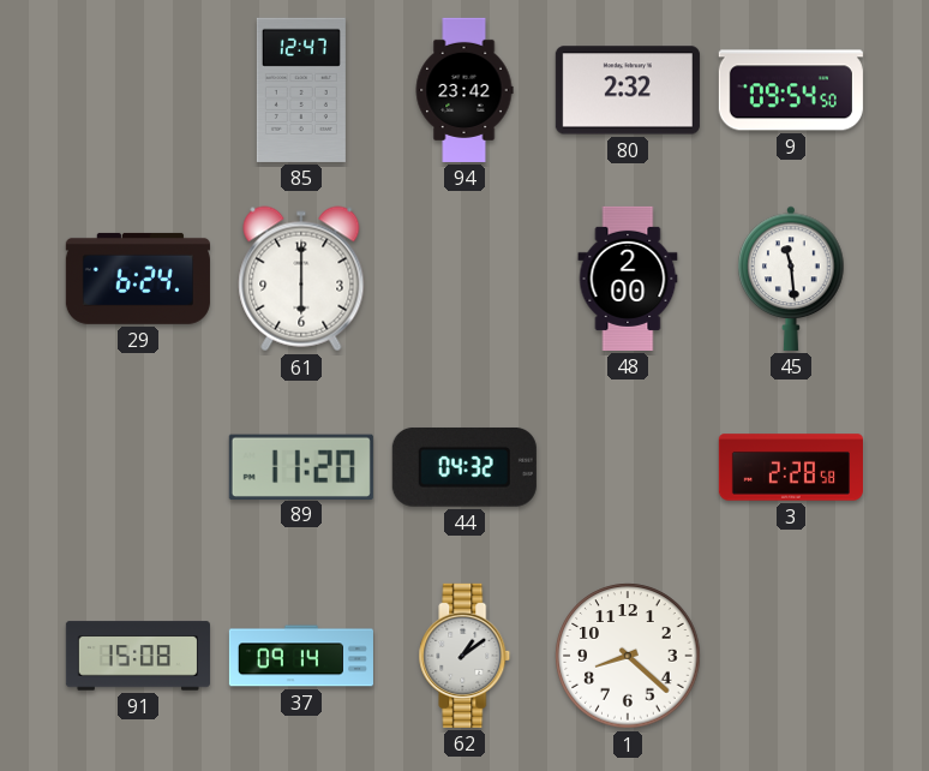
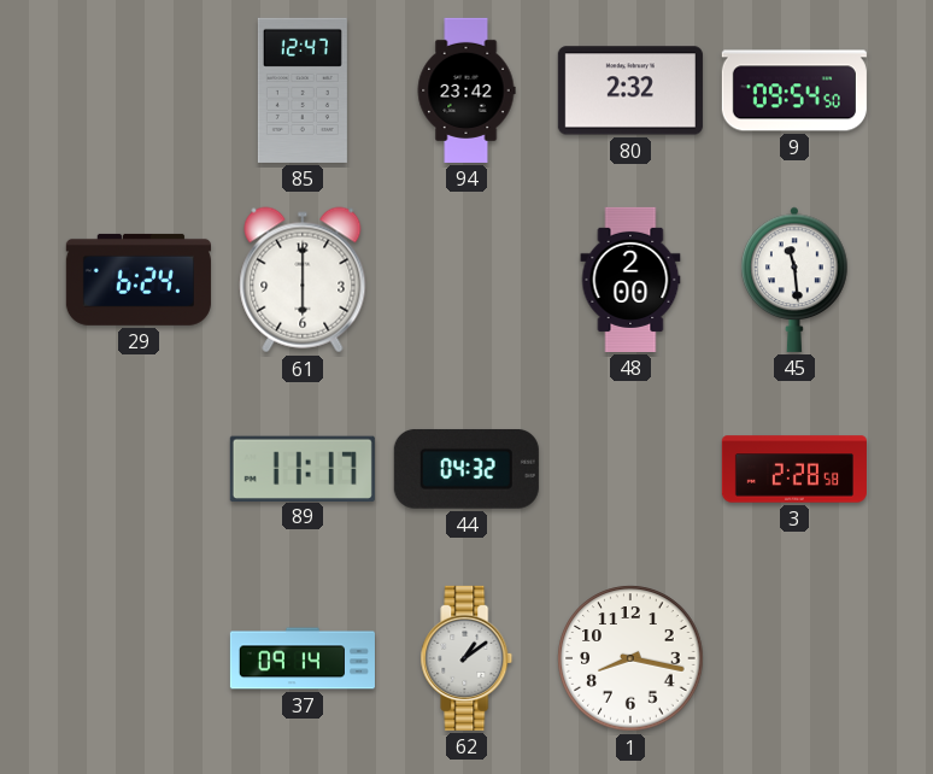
89: 11:20 -> 11:17
91: 15:08 -> none
1: 8:22 -> 8:17
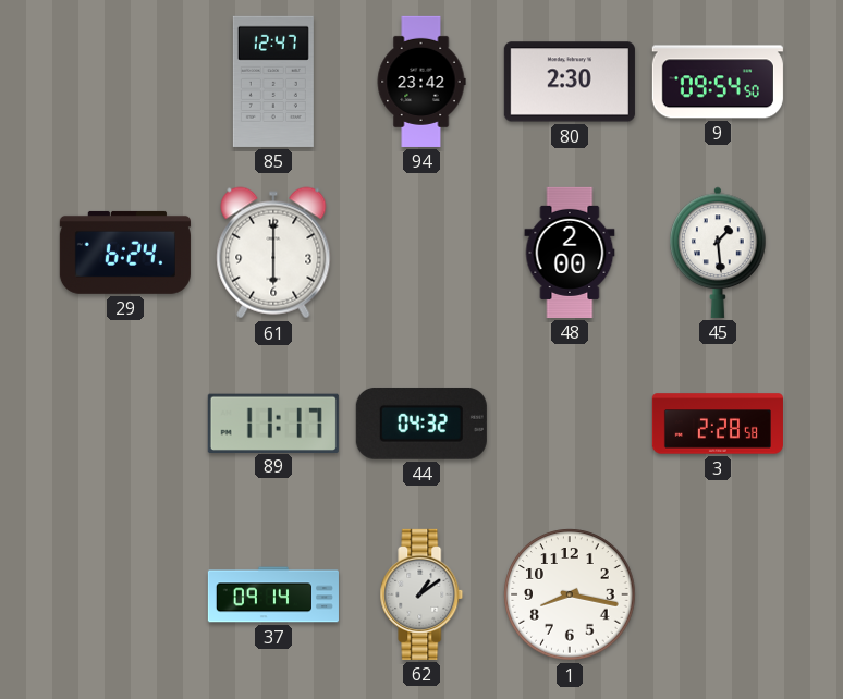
80: 2:32 -> 2:30
45: 11:29 -> 1:29
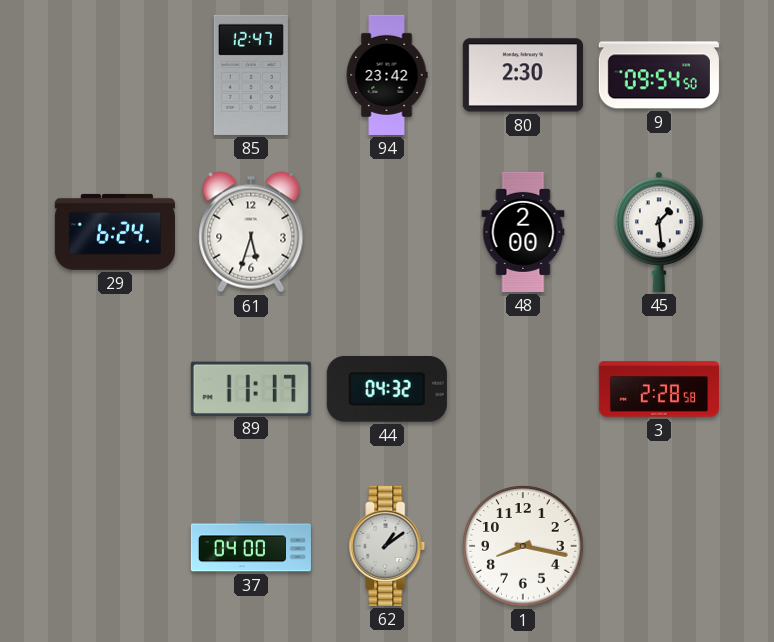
61: 6:00 -> 5:33
37: 09:14 -> 04:00
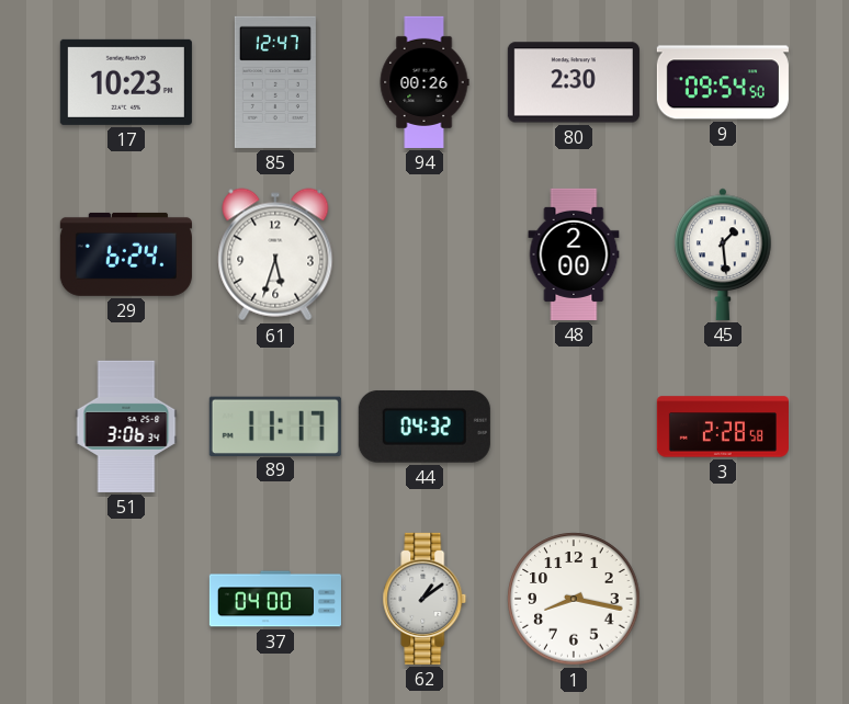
17: none -> 10:23
94: 23:42 -> 00:26
51: none -> 3:06
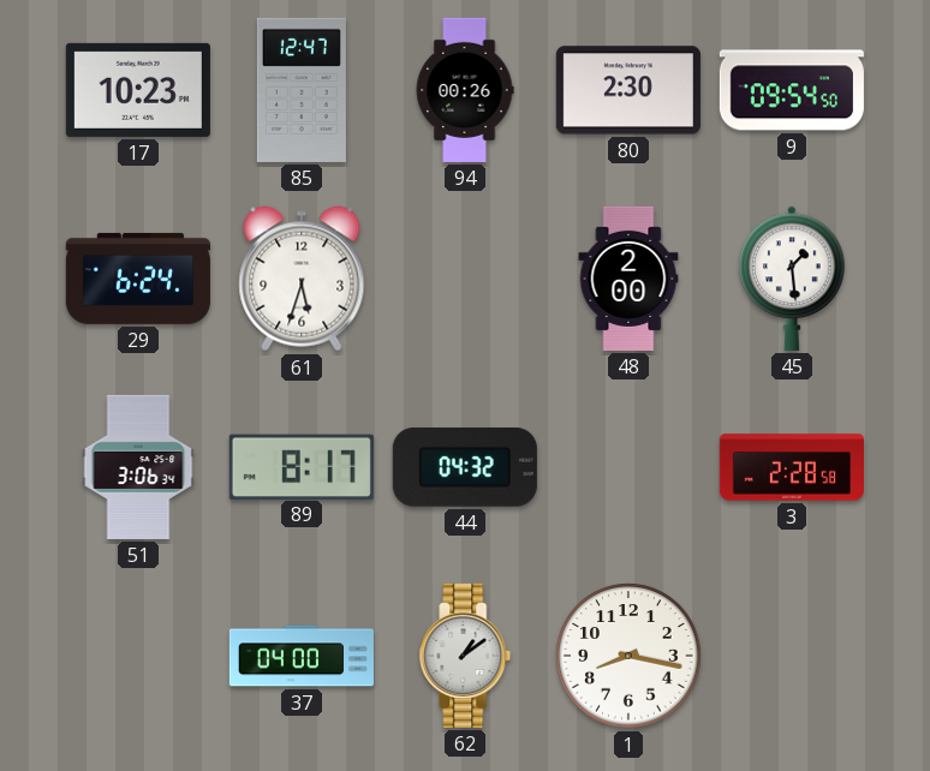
89: 11:17 -> 8:17
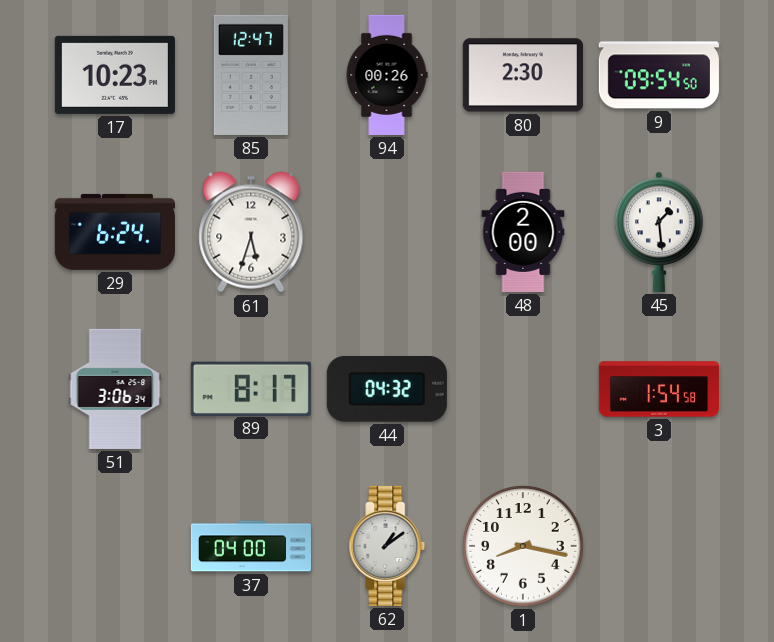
3: 2:28 -> 1:54
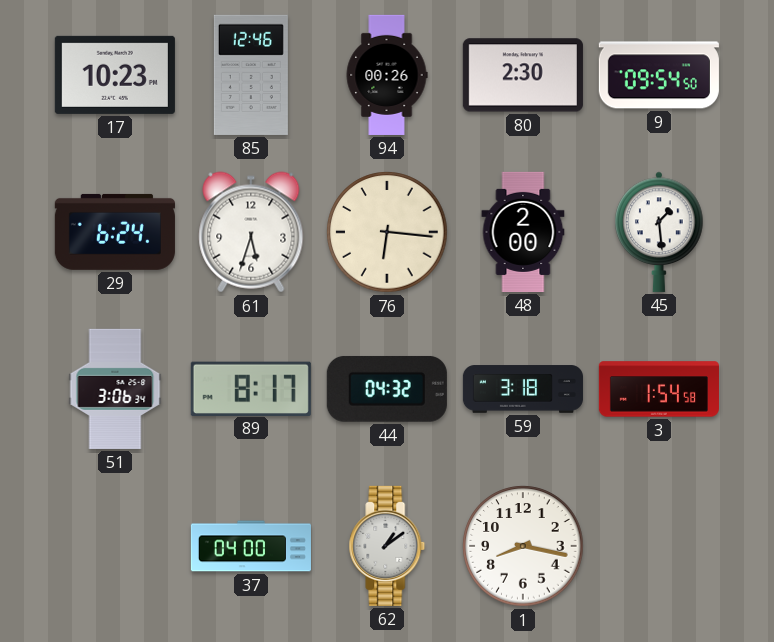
85: 12:47 -> 12:46
76: none -> 6:16
59: none -> 3:18
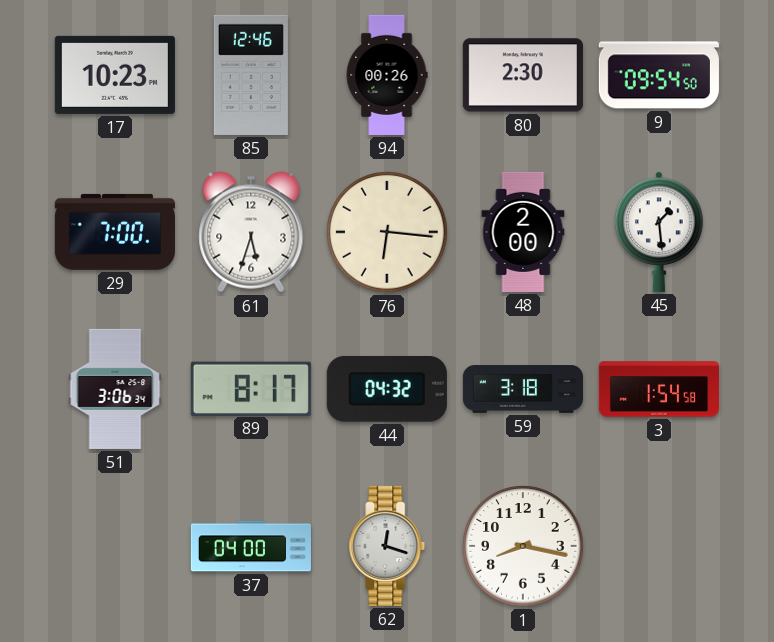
29: 6:24 -> 7:00
62: 1:09 -> 12:18
